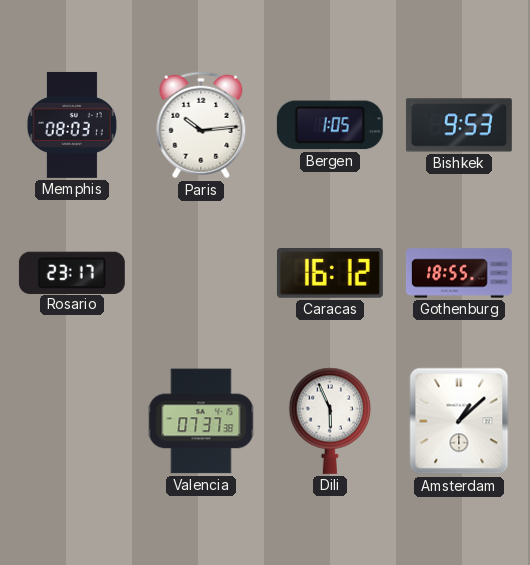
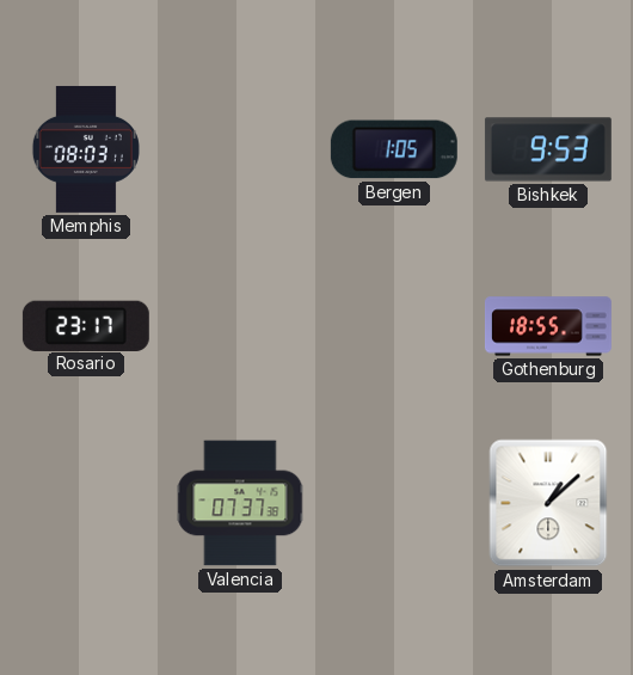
Paris: 10:14 -> none
Caracas: 16:12 -> none
Dili: 5:56 -> none
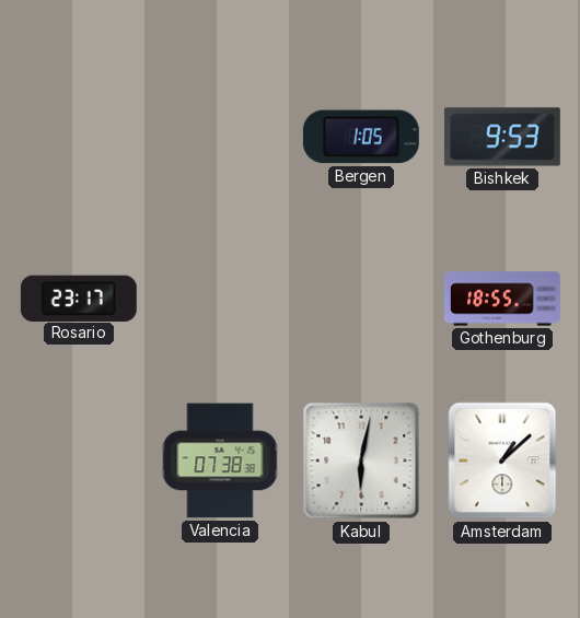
Memphis: 08:03 -> none
Valencia: 07:37 -> 07:38
Kabul: none -> 6:02
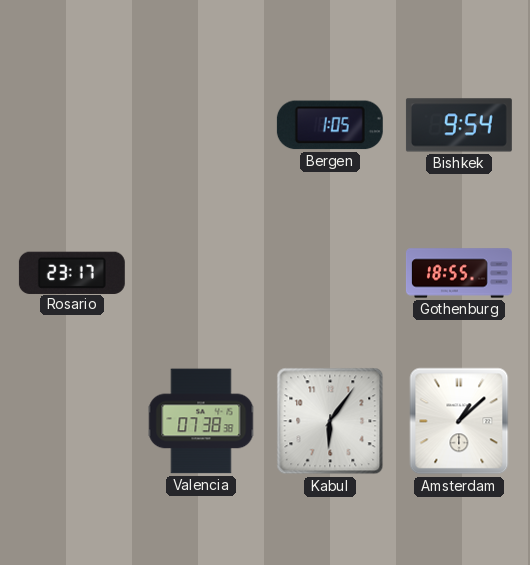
Bishkek: 9:53 -> 9:54
Kabul: 6:02 -> 6:06
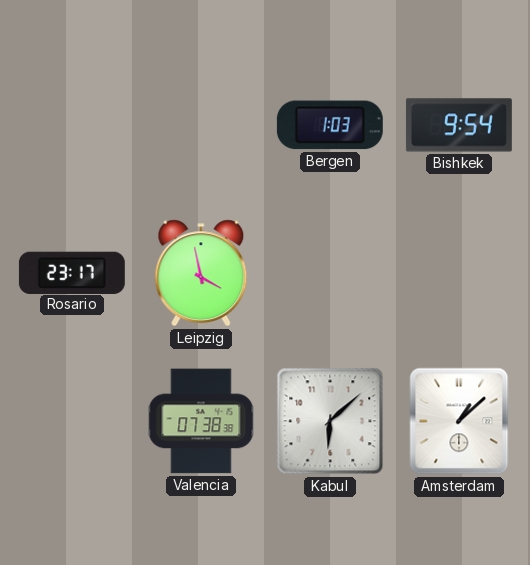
Bergen: 1:05 -> 1:03
Leipzig: none -> 3:58
Gothenburg: 18:55 -> none
Kabul: 6:06 -> 6:08
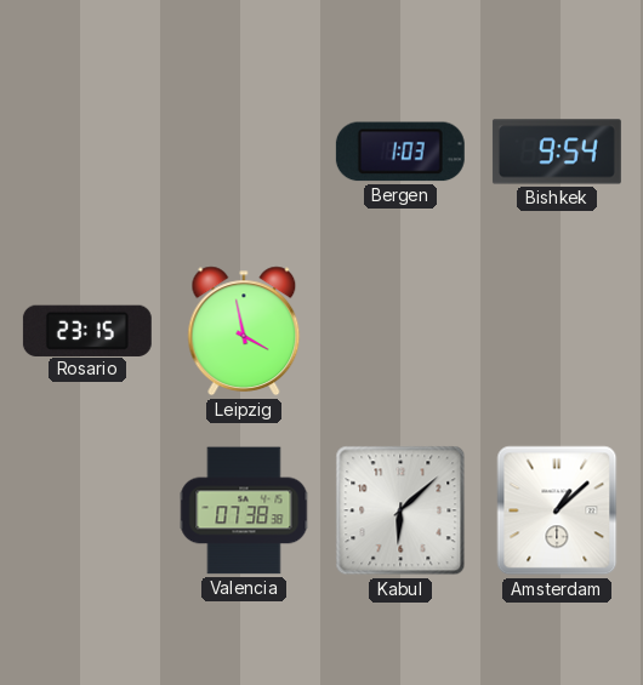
Rosario: 23:17 -> 23:15
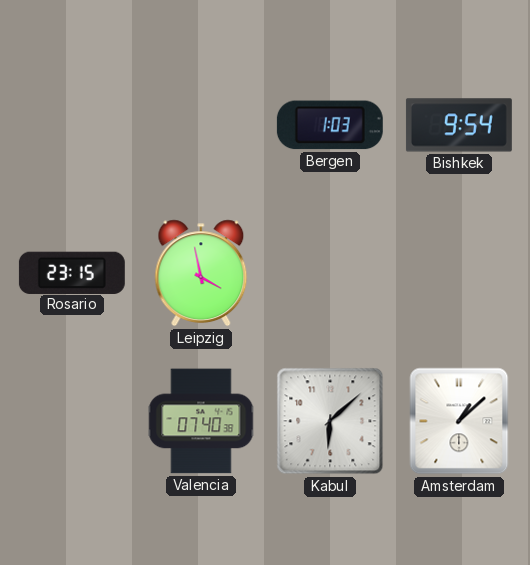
Valencia: 07:38 -> 07:40
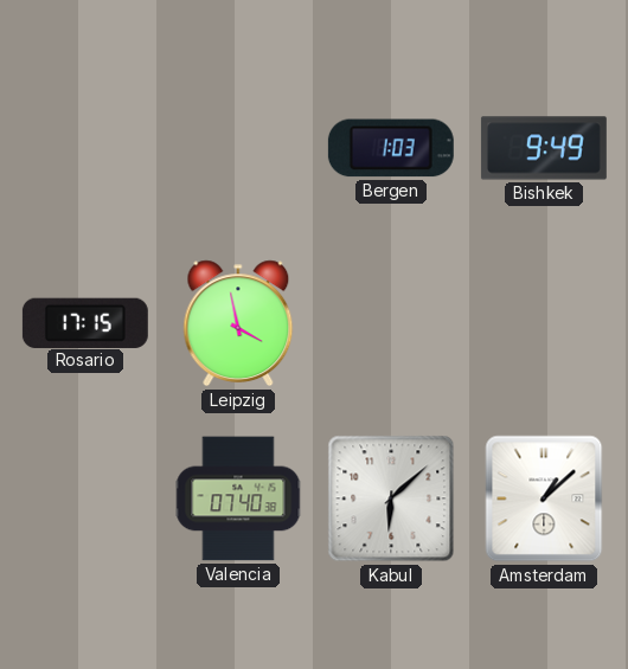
Bishkek: 9:54 -> 9:49
Rosario: 23:15 -> 17:15
